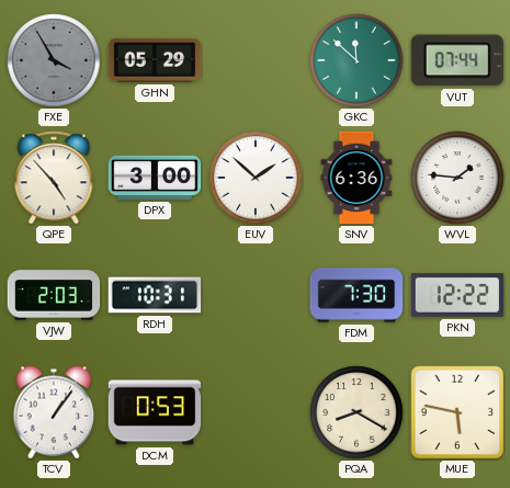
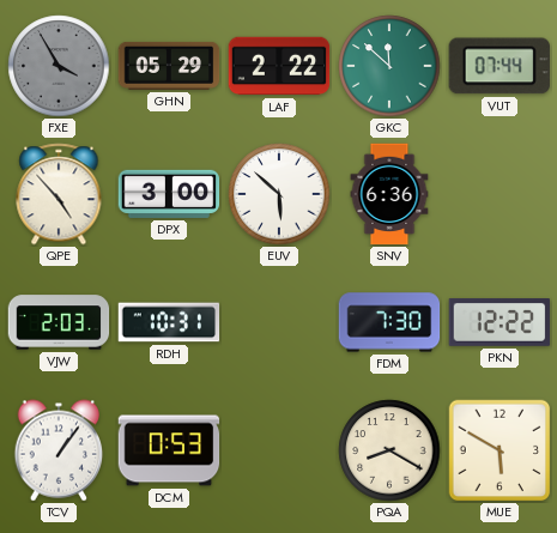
LAF: none -> 2:22
EUV: 1:52 -> 5:52
WVL: 1:46 -> none
MUE: 5:47 -> 5:50
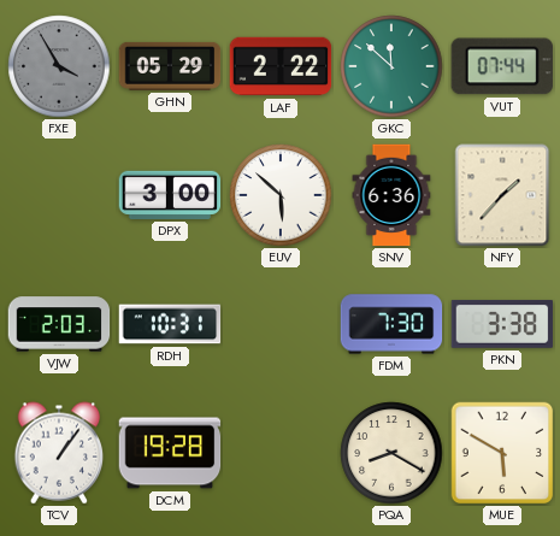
QPE: 4:53 -> none
NFY: none -> 1:37
PKN: 12:22 -> 3:38
DCM: 0:53 -> 19:28
